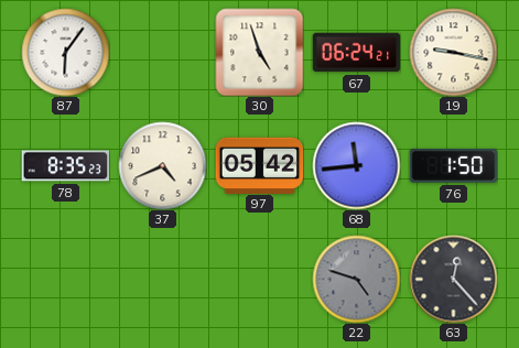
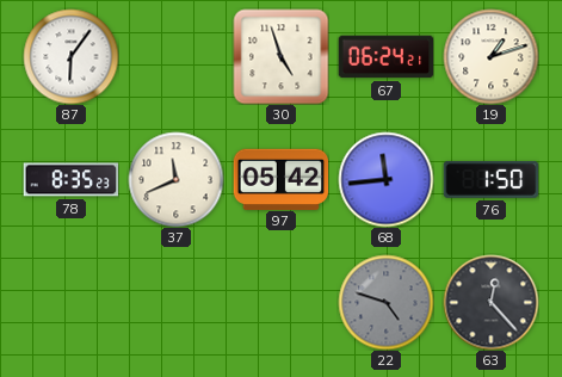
19: 9:17 -> 1:12
37: 4:41 -> 11:41
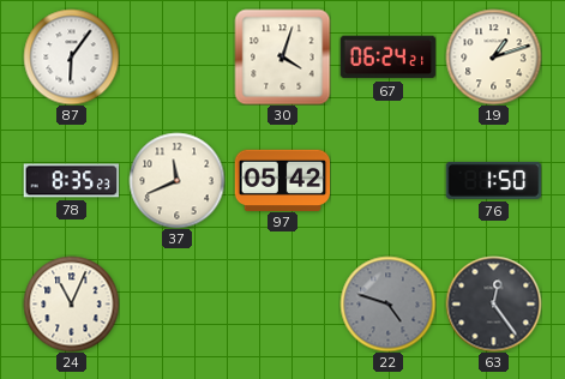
30: 4:57 -> 4:03
68: 11:44 -> none
24: none -> 11:04
63: 12:23 -> 12:24
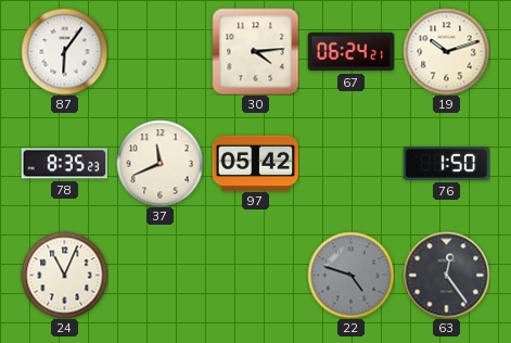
30: 4:03 -> 4:14
19: 1:12 -> 10:12
